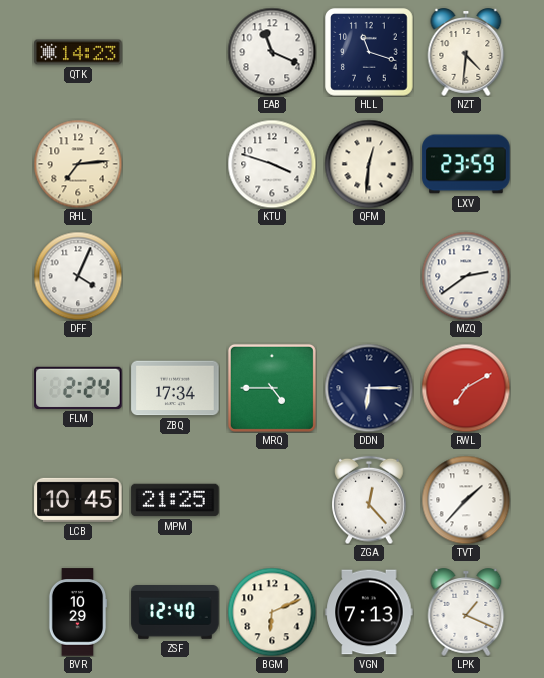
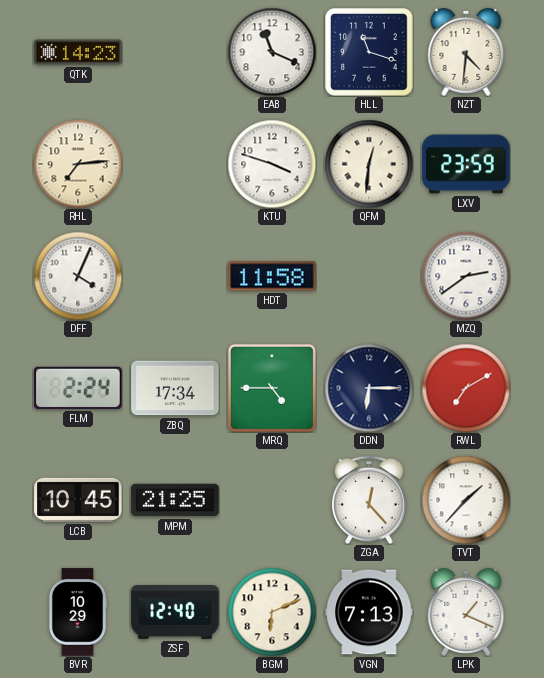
HDT: none -> 11:58
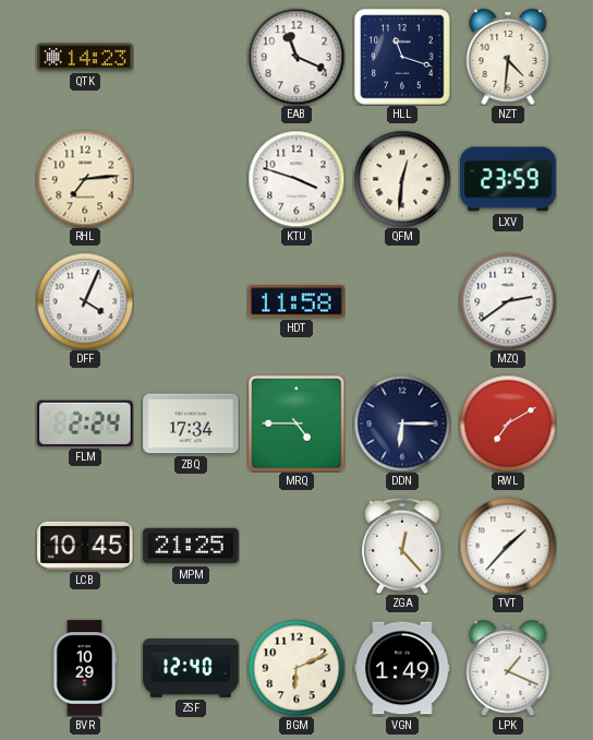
VGN: 7:13 -> 1:49
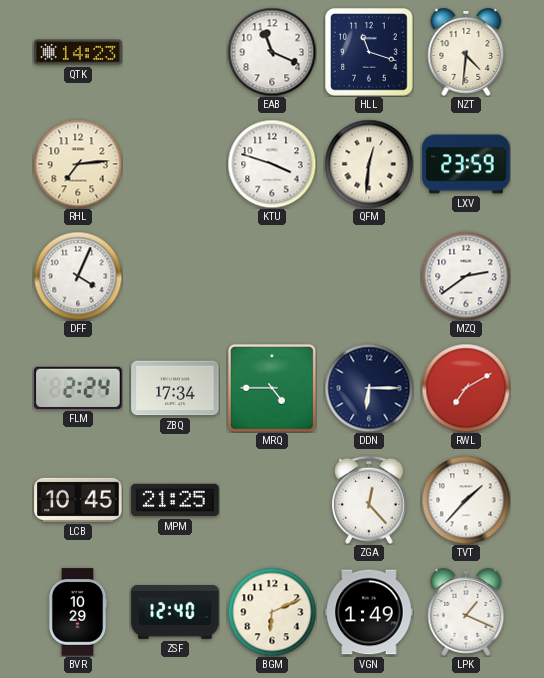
HDT: 11:58 -> none
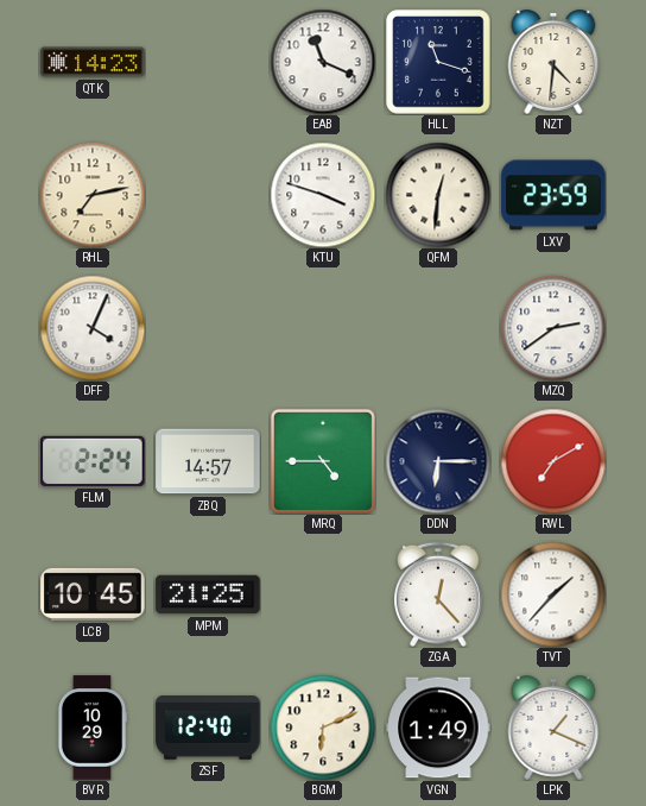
RHL: 7:14 -> 7:13
ZBQ: 17:34 -> 14:57
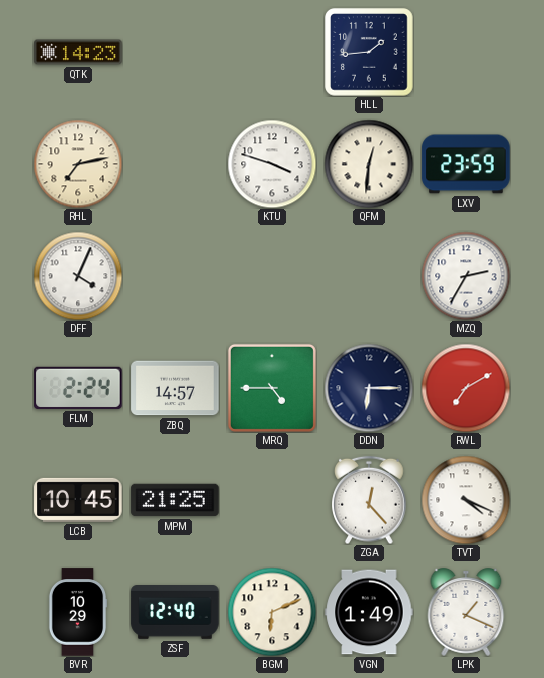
EAB: 11:19 -> none
HLL: 11:18 -> 1:44
NZT: 4:31 -> none
MZQ: 2:39 -> 2:35
TVT: 1:37 -> 4:19
